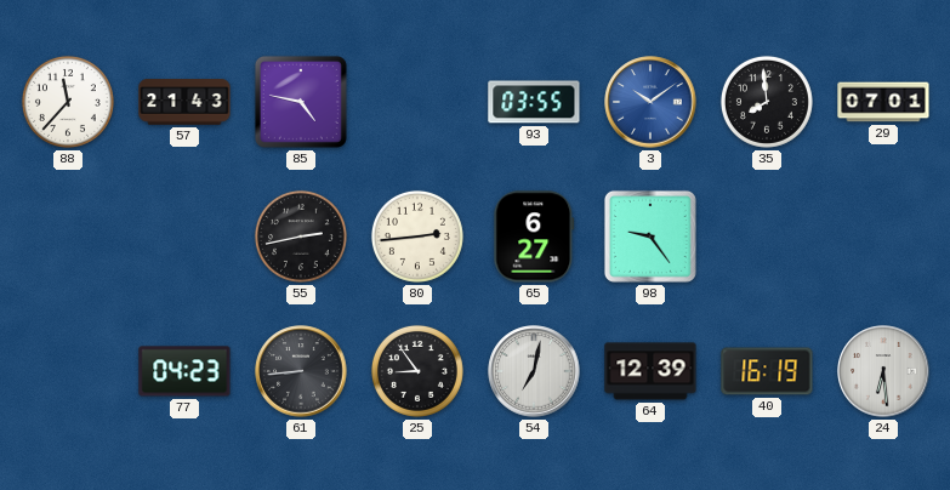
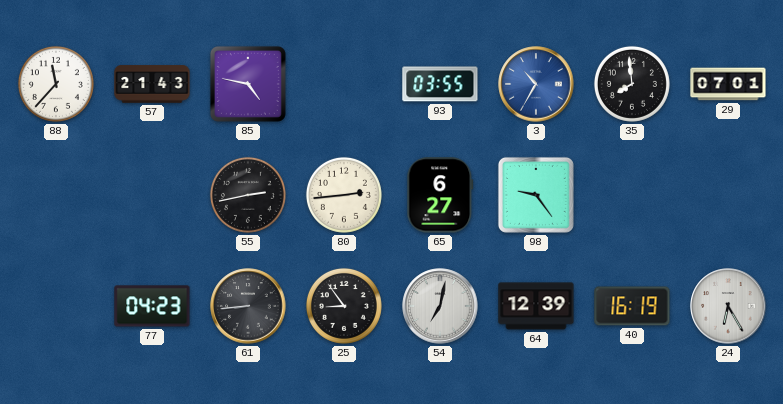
3: 10:09 -> 10:35
24: 6:29 -> 6:25
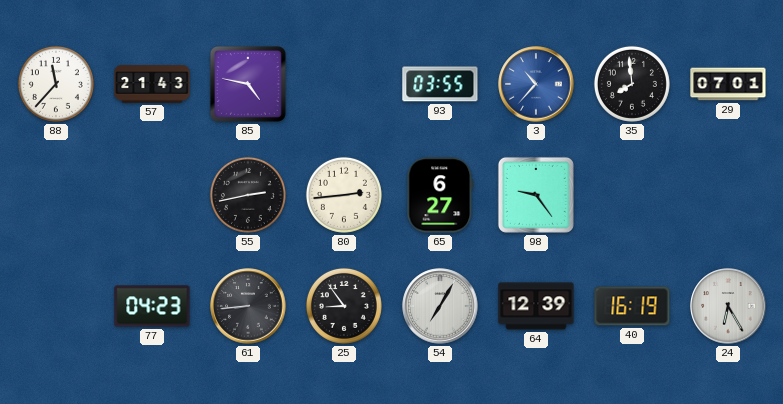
3: 10:35 -> 10:37
54: 7:02 -> 7:05
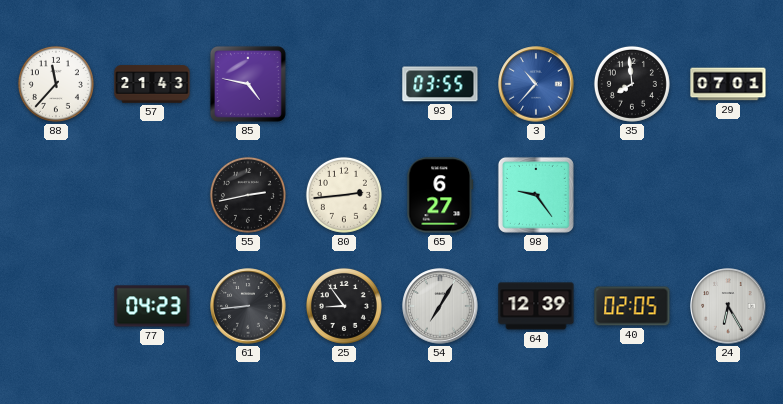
40: 16:19 -> 02:05
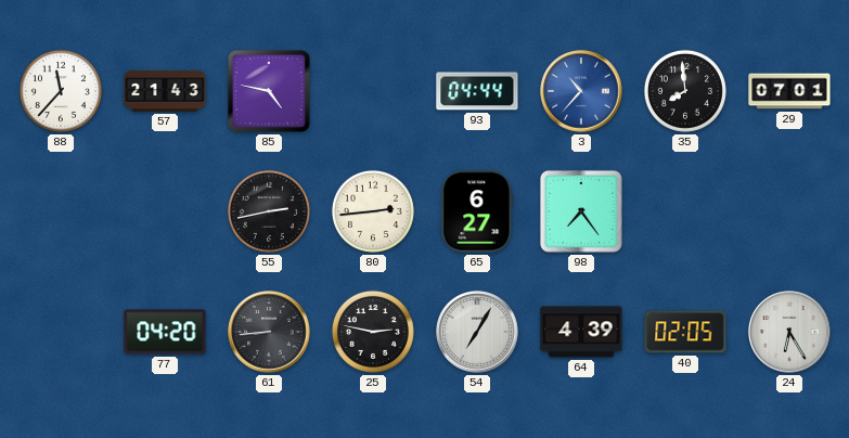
93: 03:55 -> 04:44
98: 9:24 -> 7:24
77: 04:23 -> 04:20
25: 8:54 -> 2:47
64: 12:39 -> 4:39
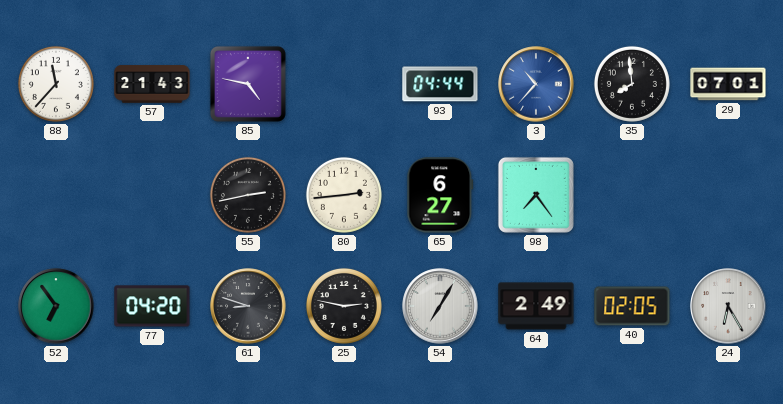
52: none -> 6:54
61: 8:44 -> 8:48
64: 4:39 -> 2:49
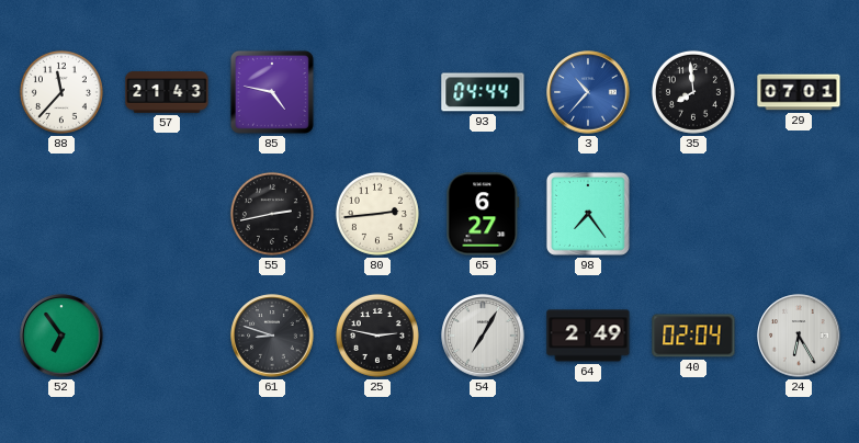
77: 04:20 -> none
40: 02:05 -> 02:04
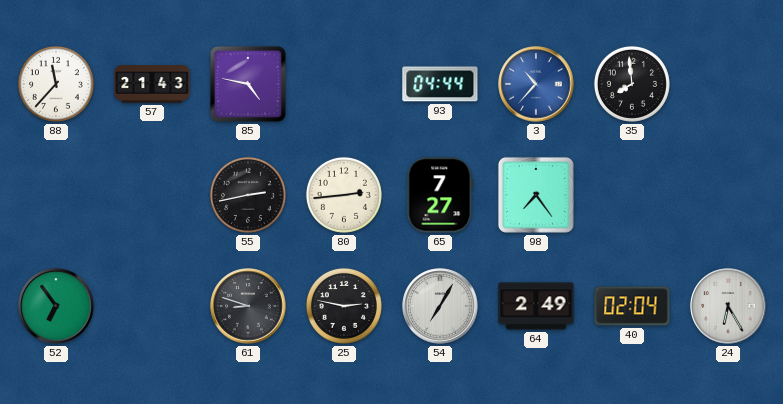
29: 07:01 -> none
65: 6:27 -> 7:27
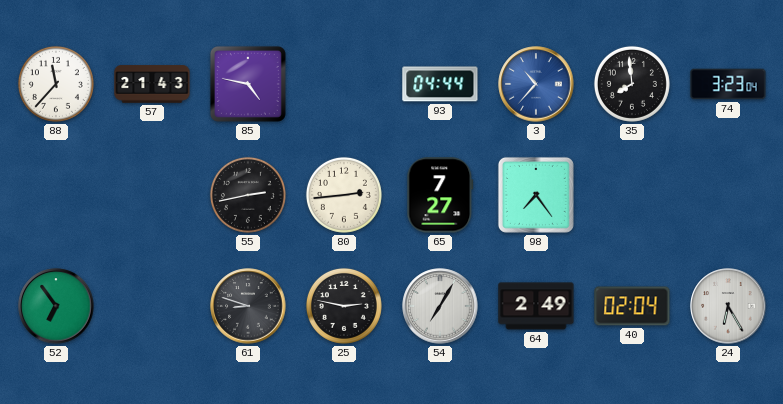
74: none -> 3:23
